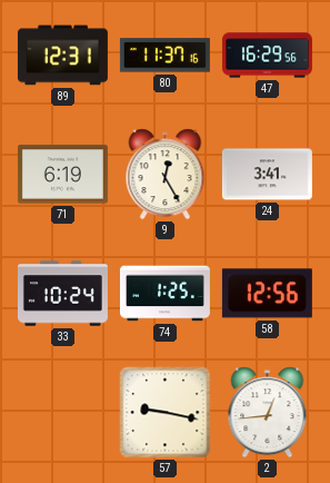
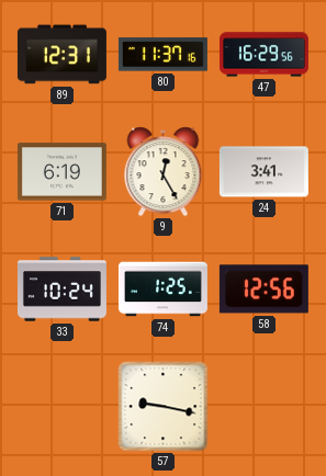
2: 12:44 -> none
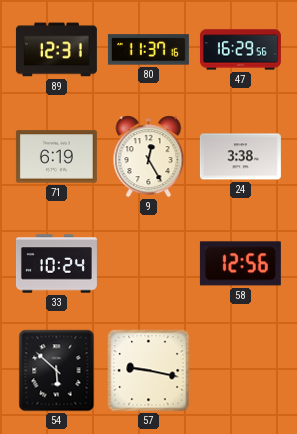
24: 3:41 -> 3:38
74: 1:25 -> none
54: none -> 5:52
